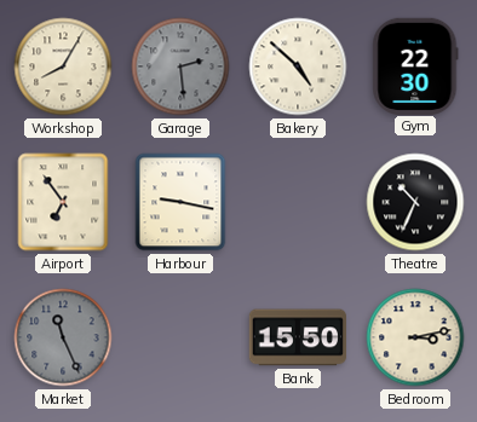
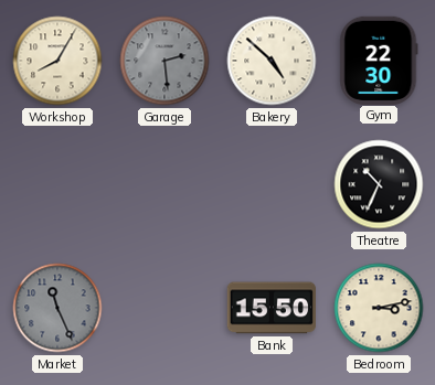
Airport: 6:54 -> none
Harbour: 9:17 -> none
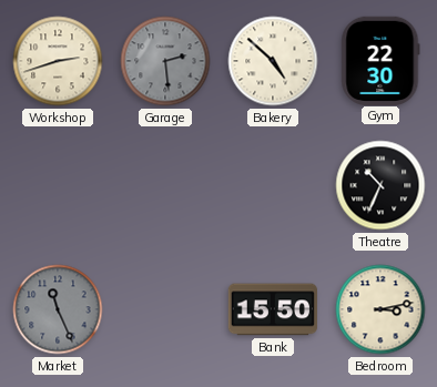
Workshop: 8:05 -> 2:42
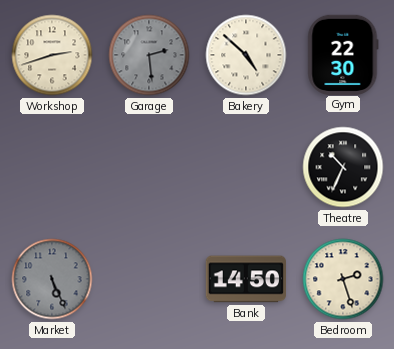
Market: 11:26 -> 5:26
Bank: 15:50 -> 14:50
Bedroom: 3:13 -> 2:27
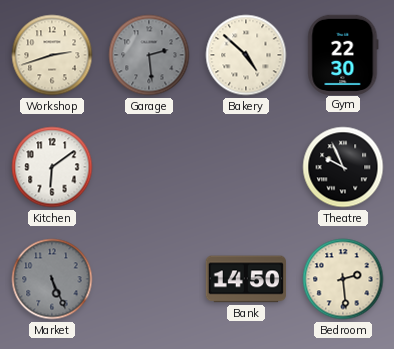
Kitchen: none -> 6:09
Theatre: 10:34 -> 9:56
Bedroom: 2:27 -> 2:29
